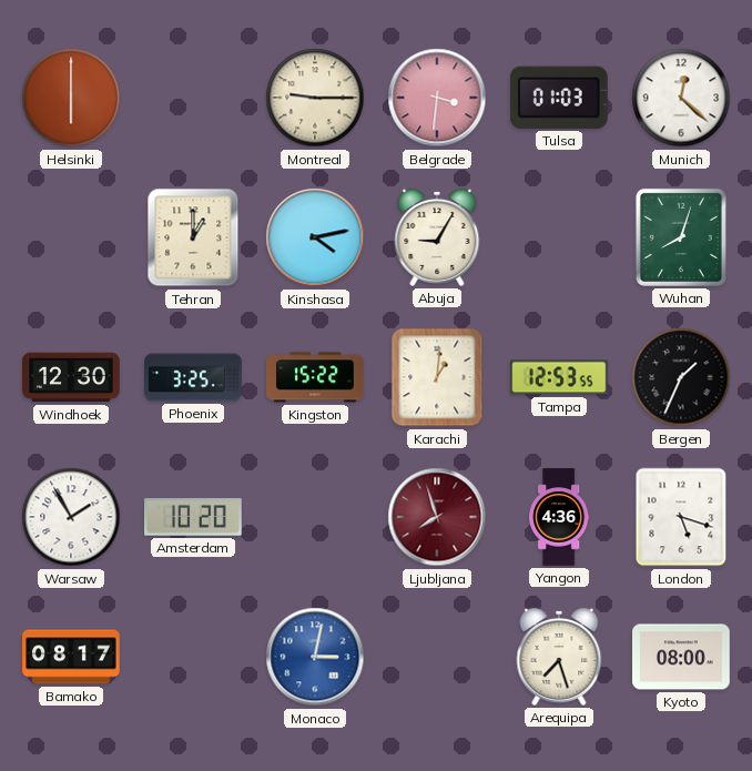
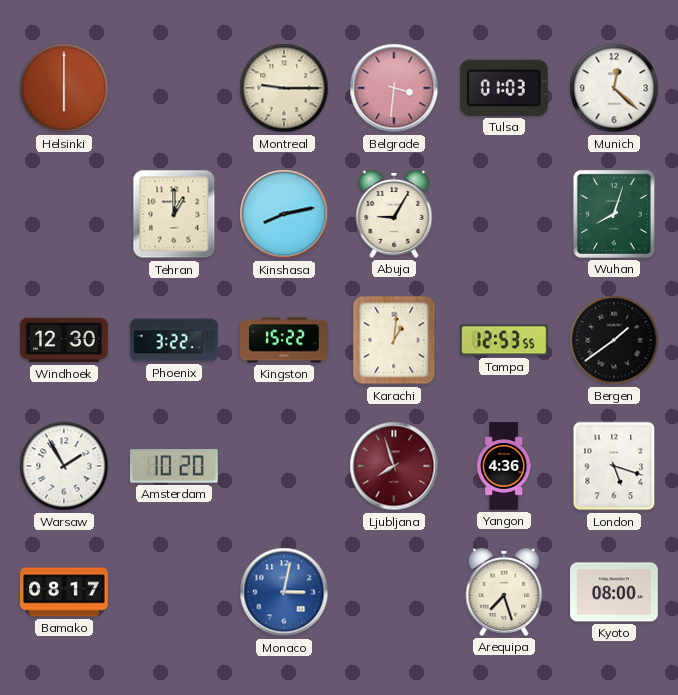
Kinshasa: 4:13 -> 8:13
Phoenix: 3:25 -> 3:22
Bergen: 1:34 -> 1:39
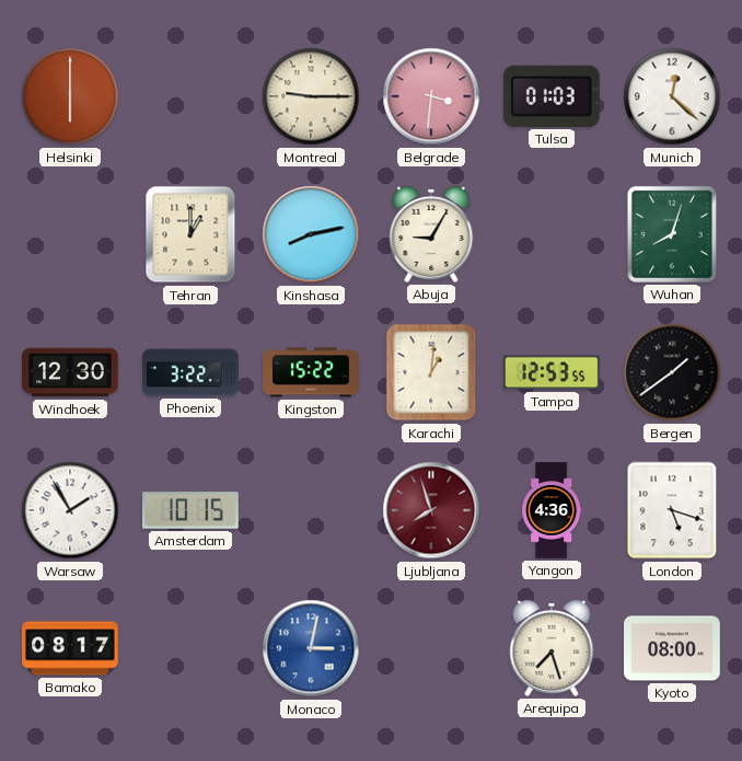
Amsterdam: 10:20 -> 10:15
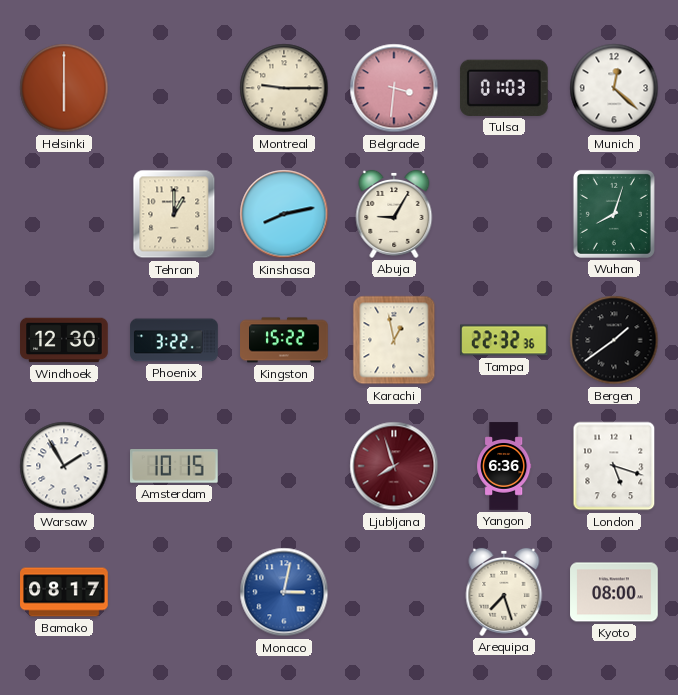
Karachi: 1:01 -> 12:58
Tampa: 12:53 -> 22:32
Yangon: 4:36 -> 6:36
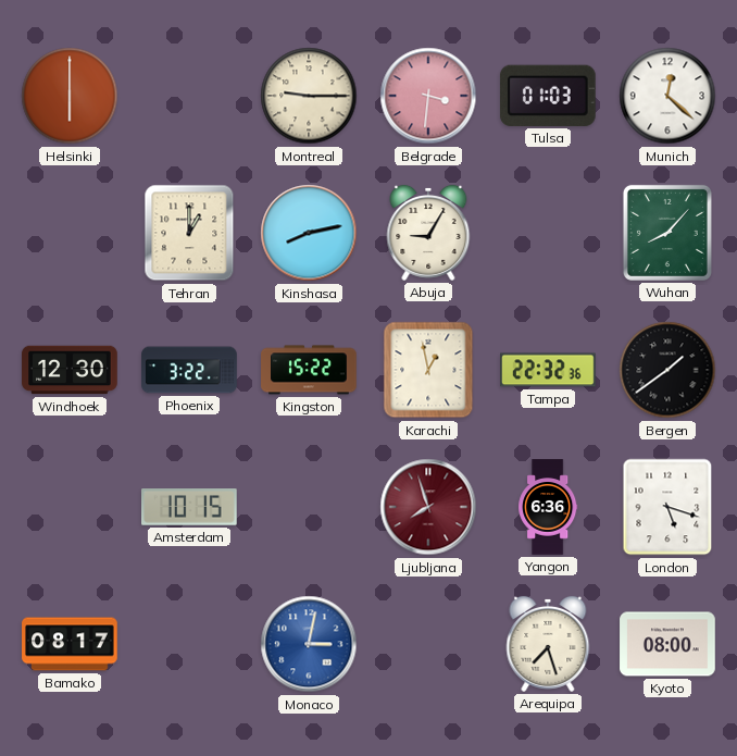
Wuhan: 8:03 -> 8:07
Warsaw: 1:55 -> none
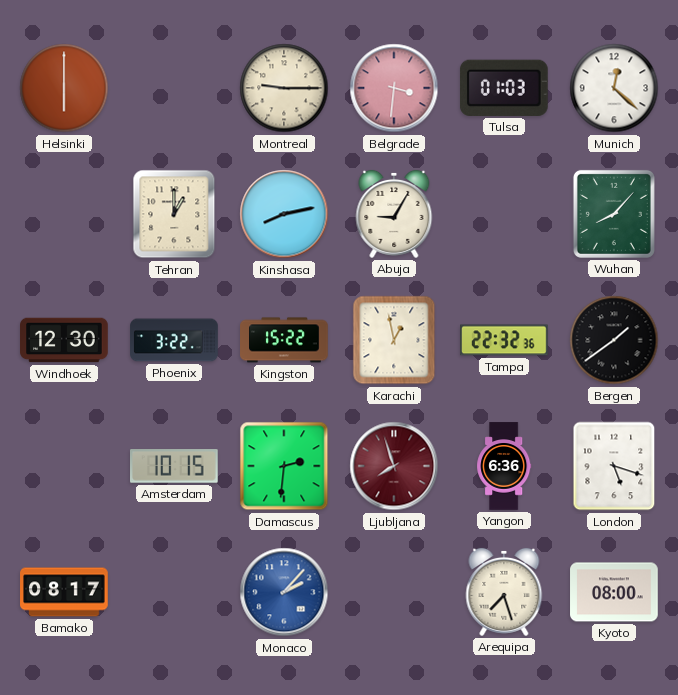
Damascus: none -> 2:31
Monaco: 3:02 -> 2:07
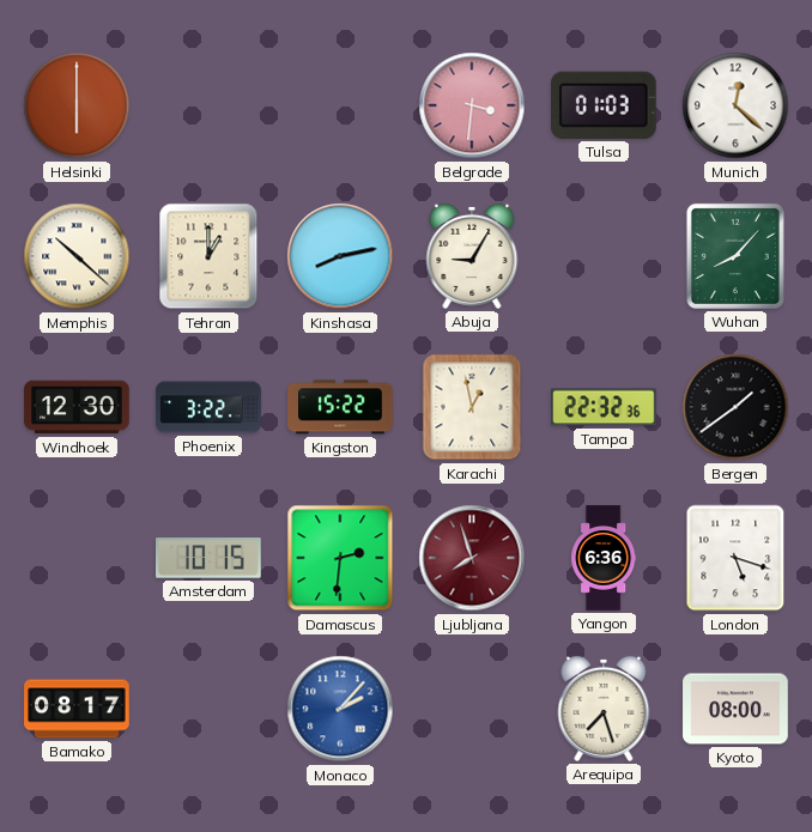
Montreal: 9:15 -> none
Memphis: none -> 10:22
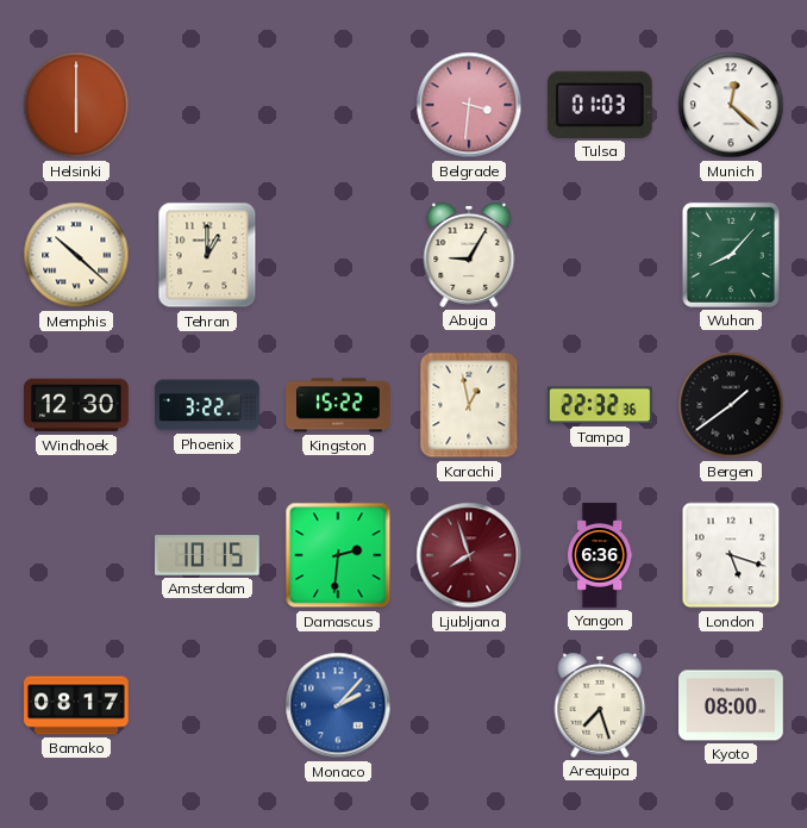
Kinshasa: 8:13 -> none
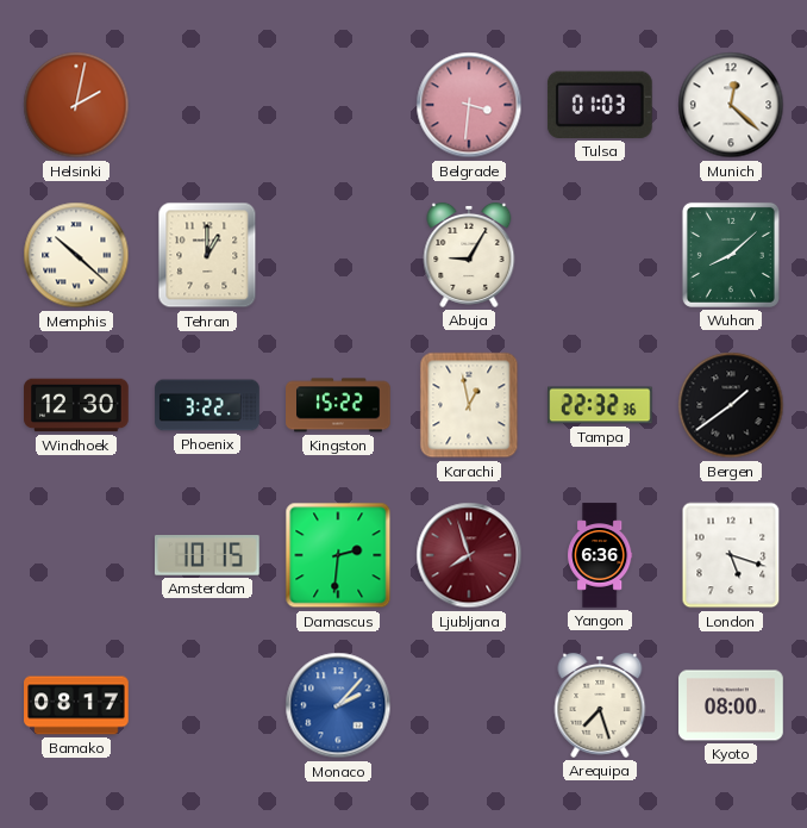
Helsinki: 6:00 -> 2:02
Wuhan: 8:07 -> 8:08
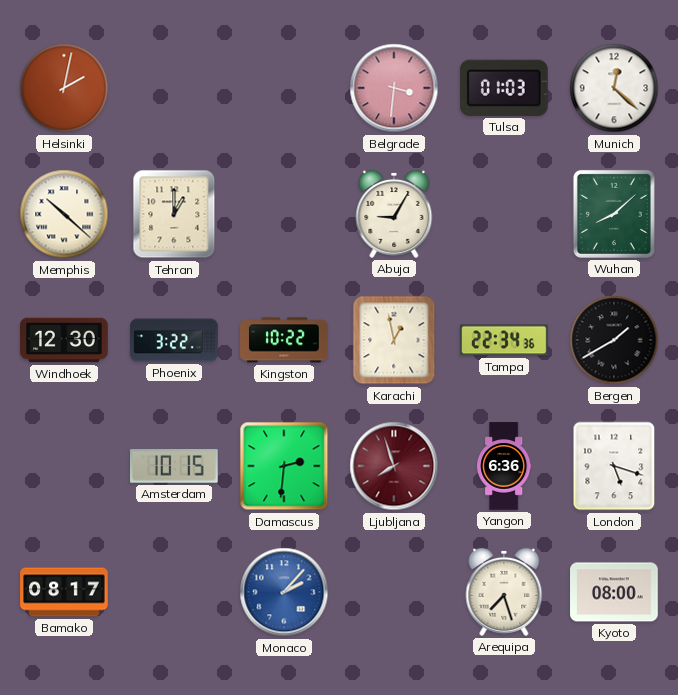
Kingston: 15:22 -> 10:22
Tampa: 22:32 -> 22:34
Bergen: 1:39 -> 1:40
